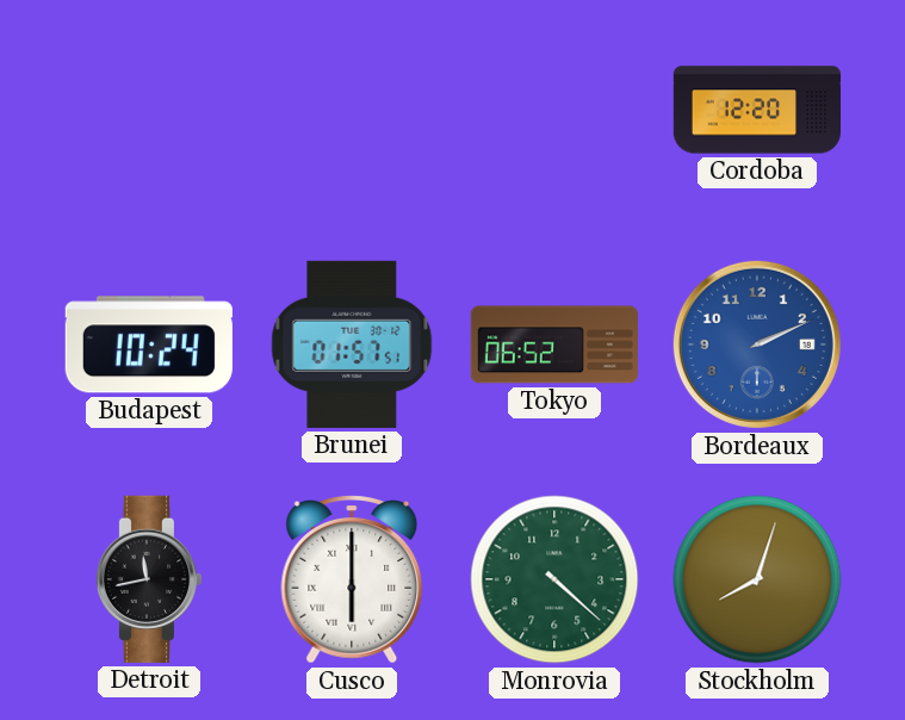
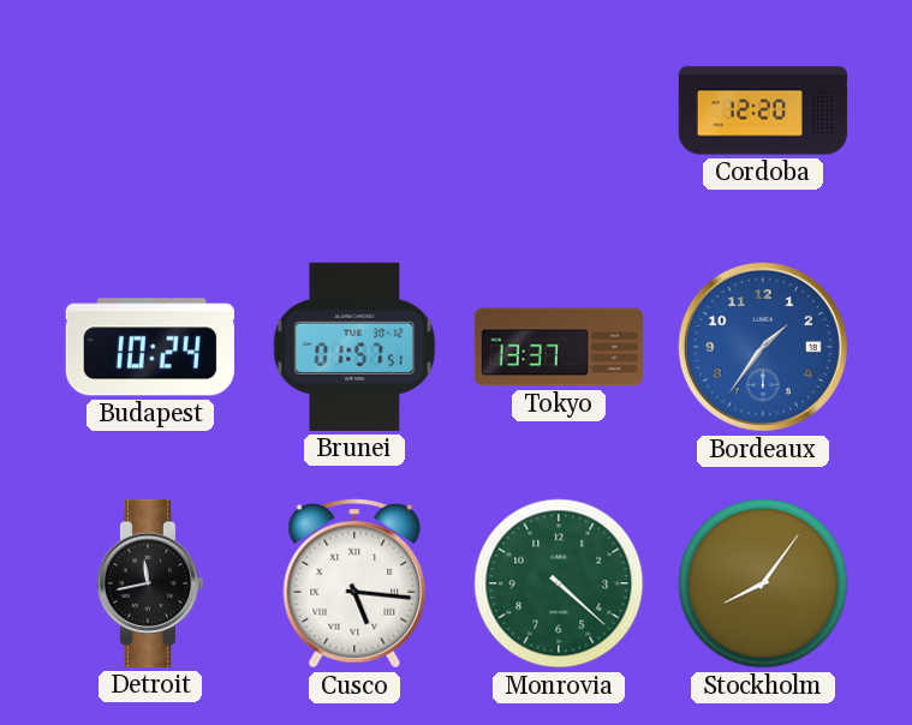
Tokyo: 06:52 -> 13:37
Bordeaux: 2:11 -> 1:36
Cusco: 6:00 -> 5:16
Stockholm: 8:03 -> 8:06
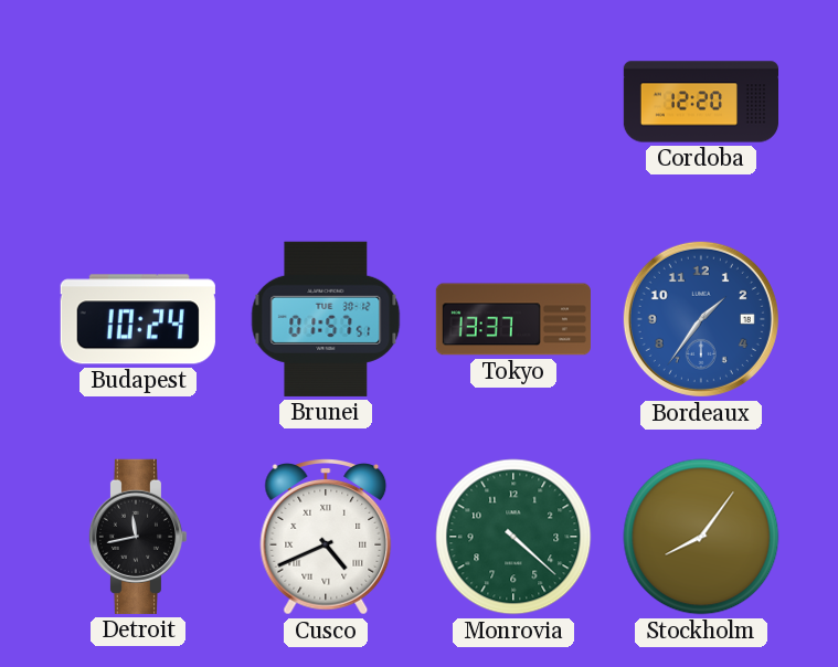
Cusco: 5:16 -> 4:41
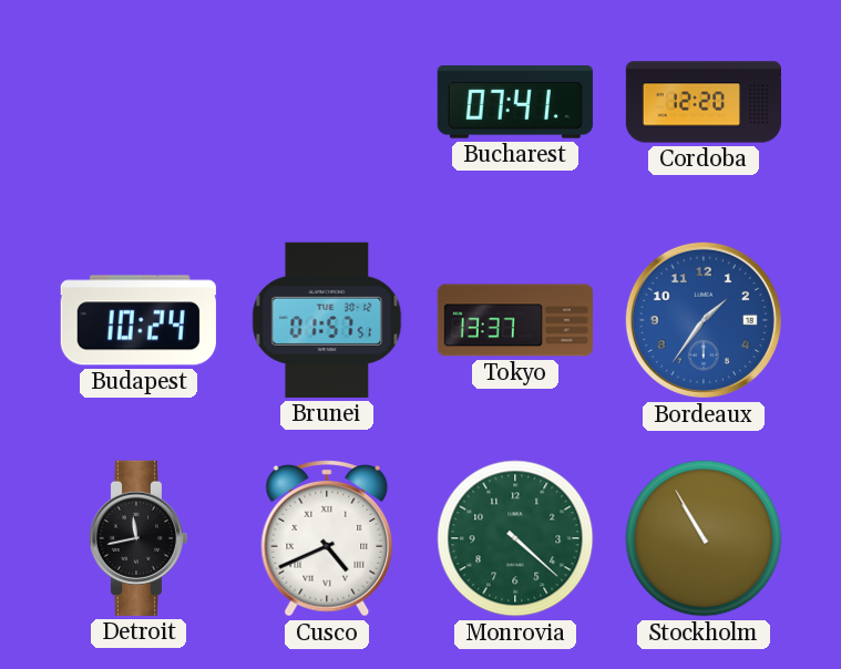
Bucharest: none -> 07:41
Stockholm: 8:06 -> 10:55
